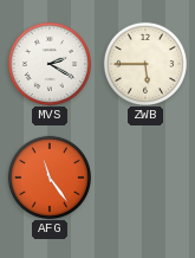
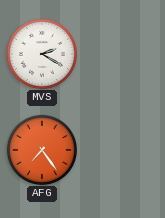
ZWB: 5:45 -> none
AFG: 11:24 -> 7:24
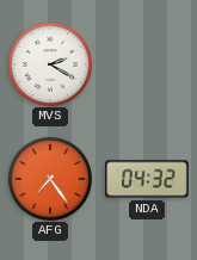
NDA: none -> 04:32
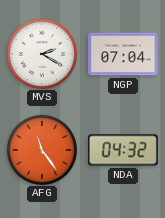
NGP: none -> 07:04
AFG: 7:24 -> 11:24
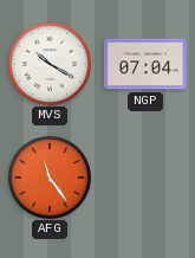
MVS: 2:20 -> 10:20
NDA: 04:32 -> none
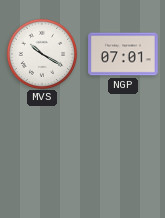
NGP: 07:04 -> 07:01
AFG: 11:24 -> none
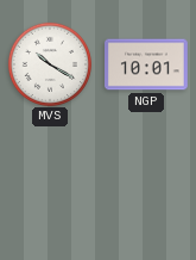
NGP: 07:01 -> 10:01
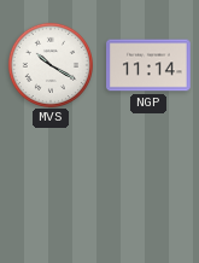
NGP: 10:01 -> 11:14
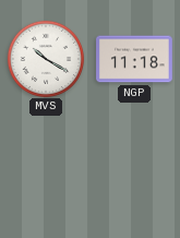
NGP: 11:14 -> 11:18
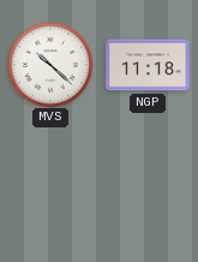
MVS: 10:20 -> 10:22
